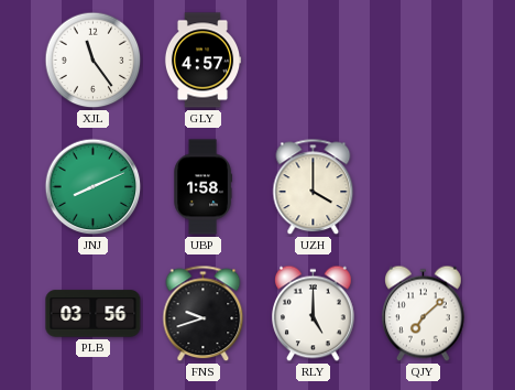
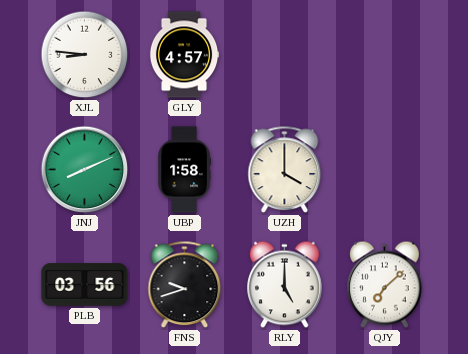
XJL: 11:24 -> 8:46
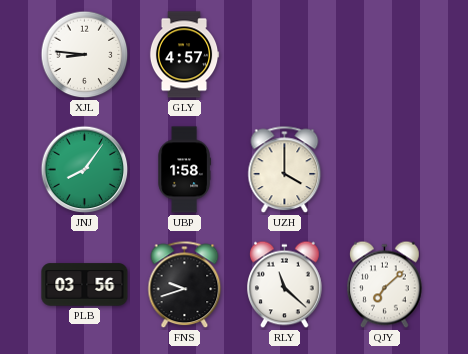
JNJ: 8:11 -> 8:06
RLY: 5:00 -> 11:22
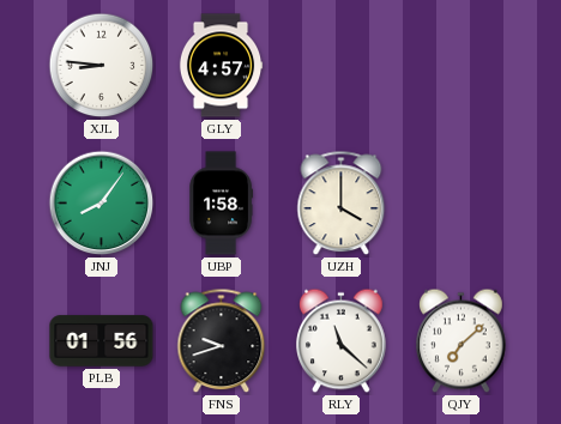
PLB: 03:56 -> 01:56
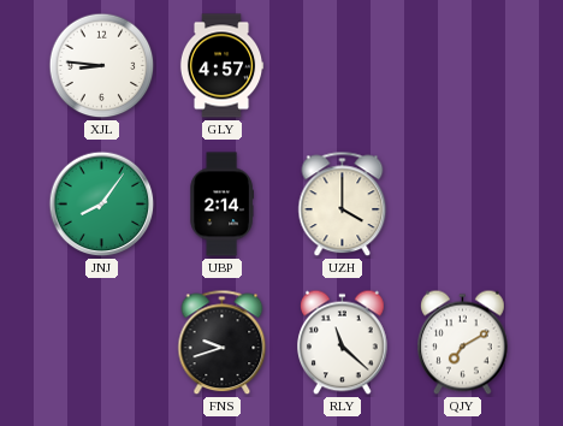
UBP: 1:58 -> 2:14
PLB: 01:56 -> none
QJY: 7:08 -> 7:10
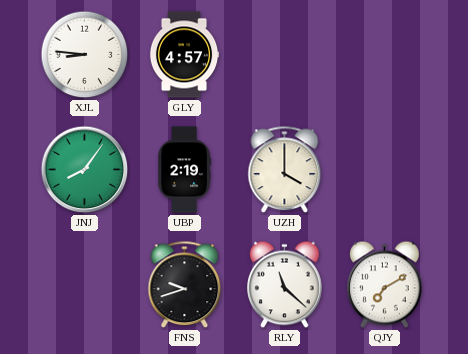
UBP: 2:14 -> 2:19
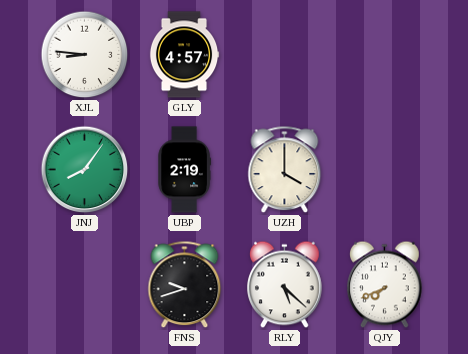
RLY: 11:22 -> 5:22
QJY: 7:10 -> 7:41
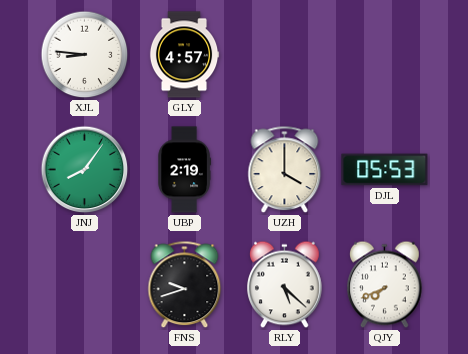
DJL: none -> 05:53
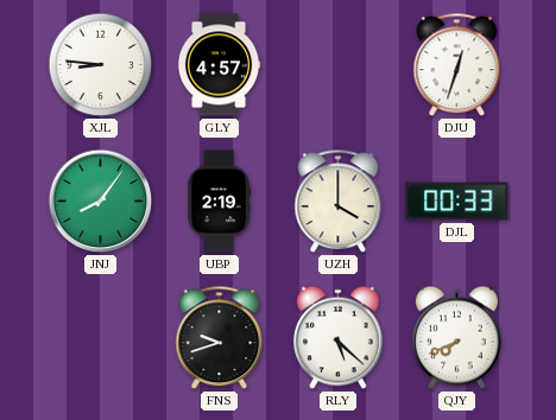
DJU: none -> 12:33
DJL: 05:53 -> 00:33
